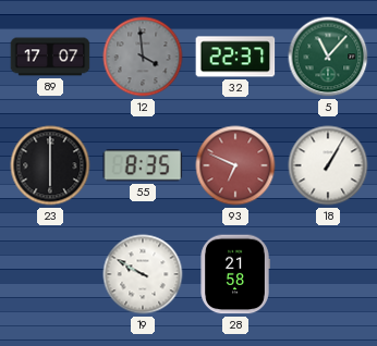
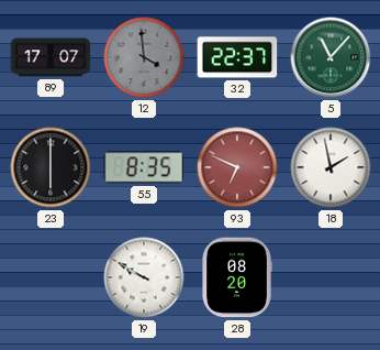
18: 1:05 -> 1:58
28: 21:58 -> 08:20
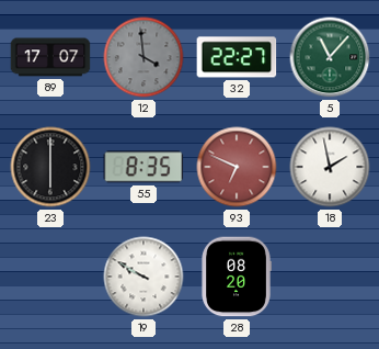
32: 22:37 -> 22:27
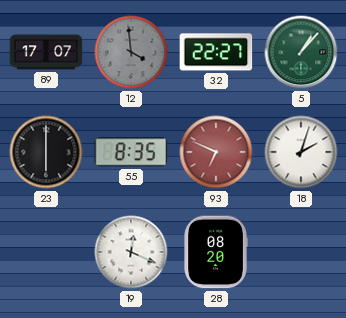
5: 11:07 -> 1:07
18: 1:58 -> 2:03
19: 9:50 -> 12:19
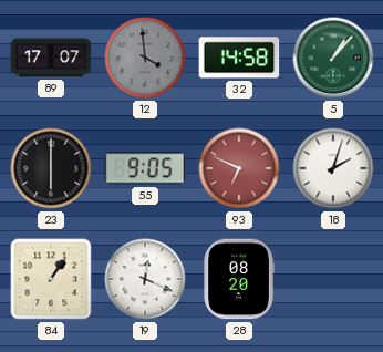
32: 22:27 -> 14:58
55: 8:35 -> 9:05
84: none -> 1:06
